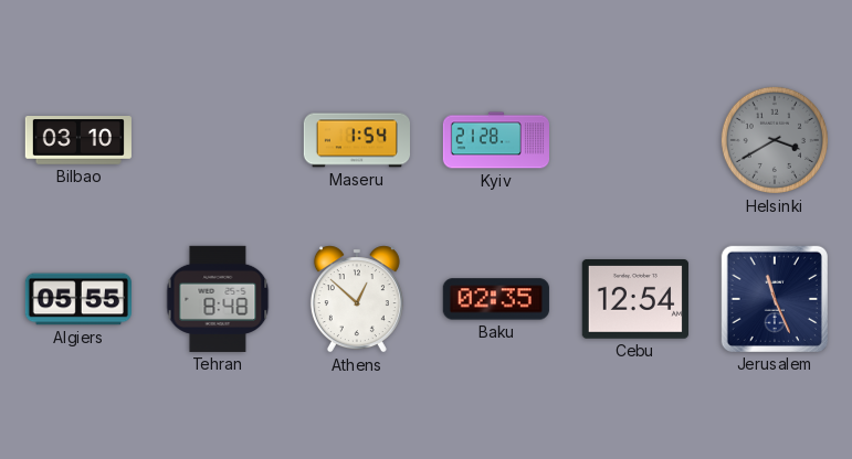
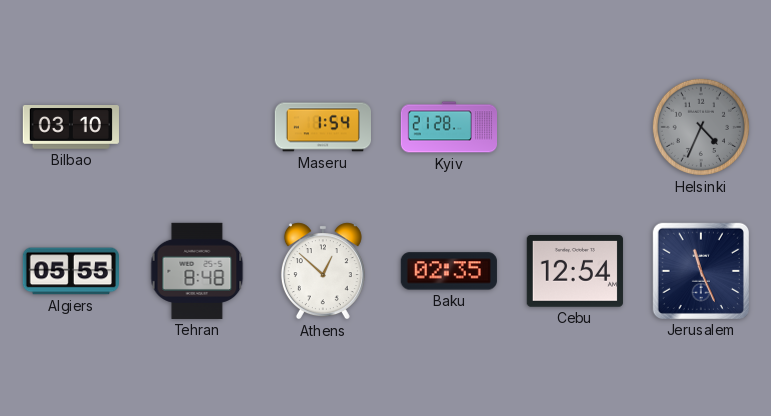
Helsinki: 3:40 -> 4:34
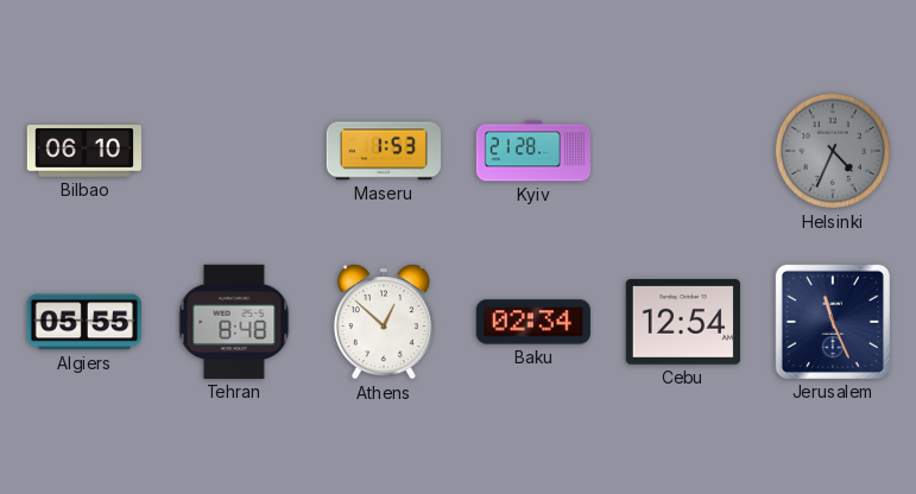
Bilbao: 03:10 -> 06:10
Maseru: 1:54 -> 1:53
Baku: 02:35 -> 02:34
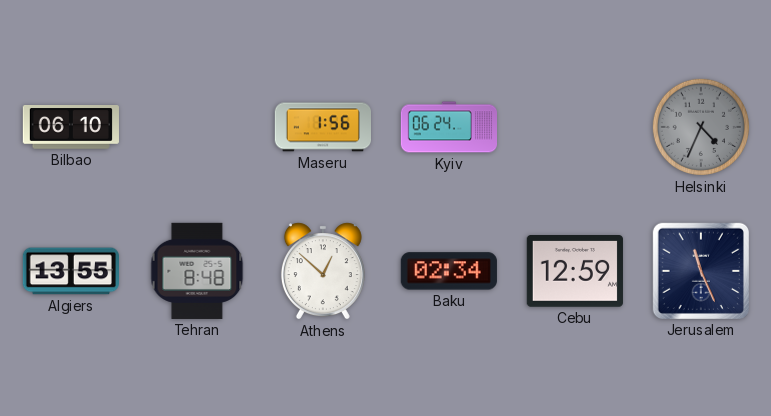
Maseru: 1:53 -> 1:56
Kyiv: 21:28 -> 06:24
Algiers: 05:55 -> 13:55
Cebu: 12:54 -> 12:59
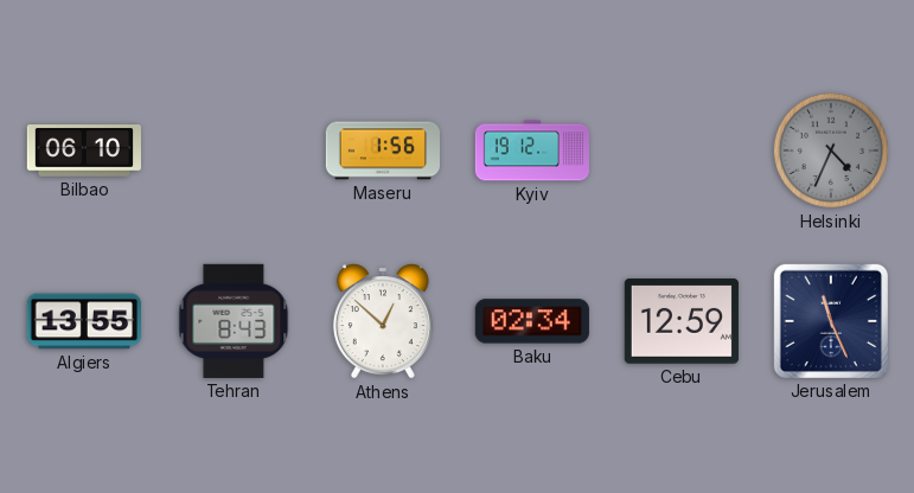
Kyiv: 06:24 -> 19:12
Tehran: 8:48 -> 8:43
